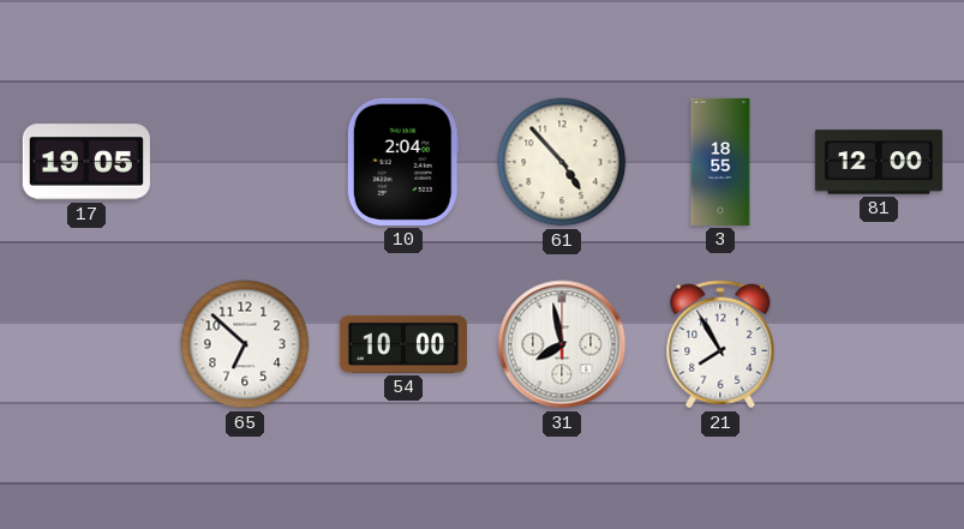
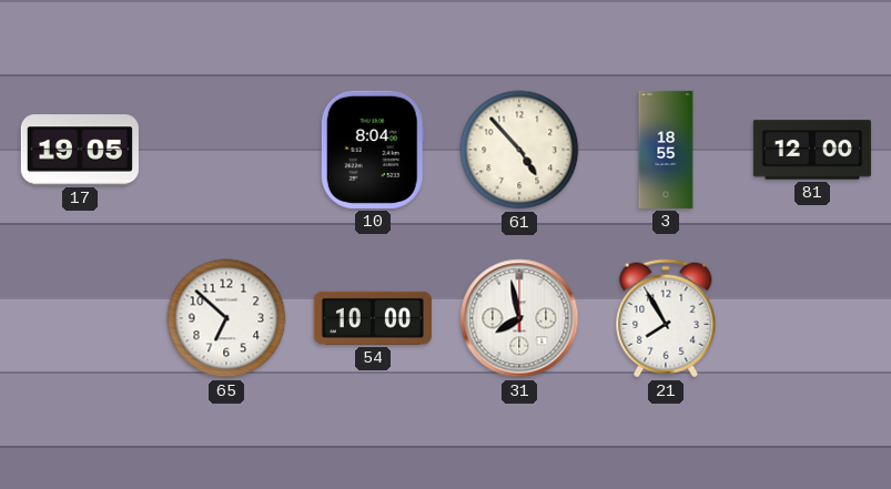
10: 2:04 -> 8:04
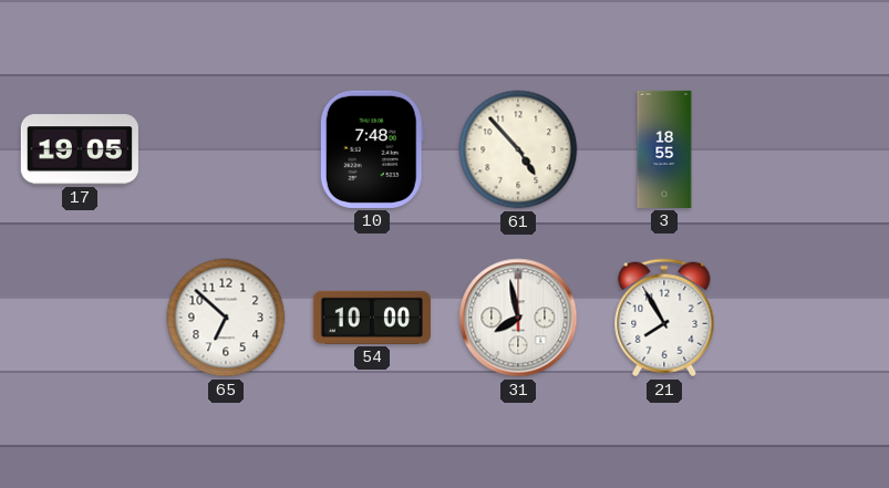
10: 8:04 -> 7:48
81: 12:00 -> none
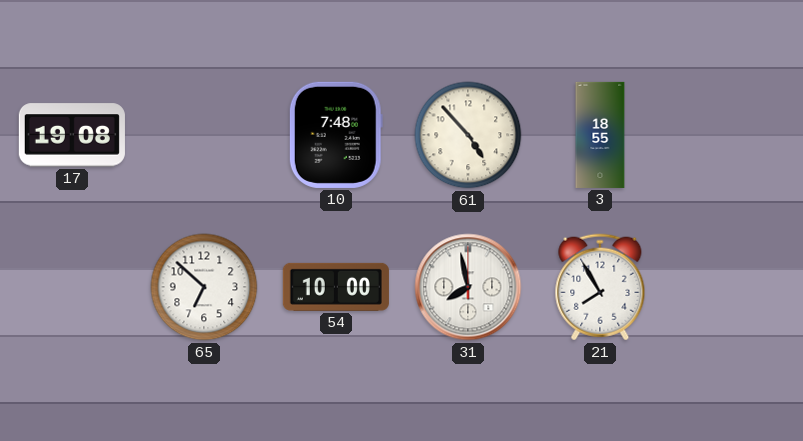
17: 19:05 -> 19:08
